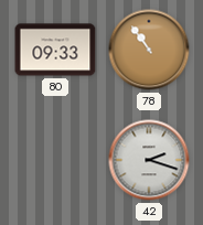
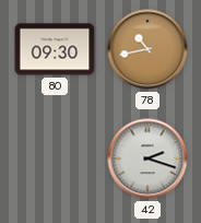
80: 09:33 -> 09:30
78: 10:54 -> 10:43
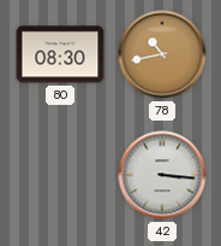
80: 09:30 -> 08:30
42: 2:18 -> 3:16
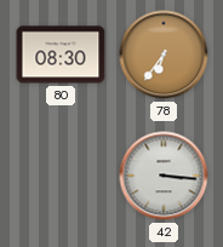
78: 10:43 -> 6:36
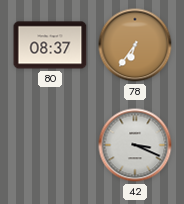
80: 08:30 -> 08:37
42: 3:16 -> 3:19
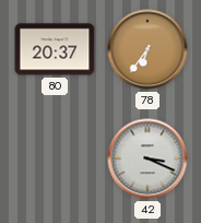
80: 08:37 -> 20:37
